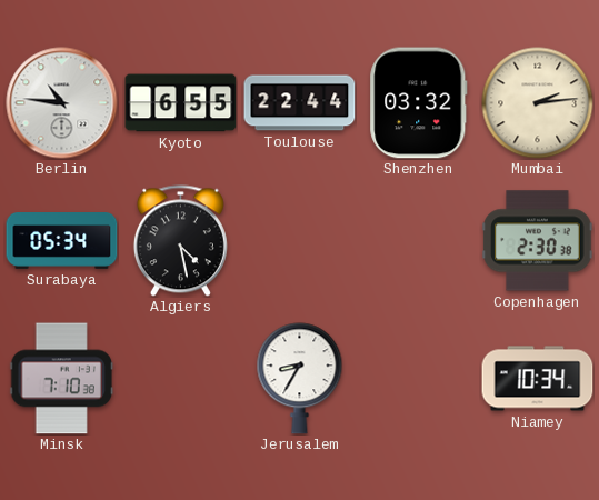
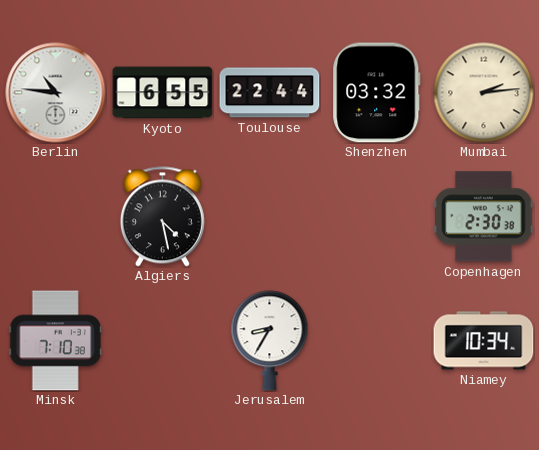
Surabaya: 05:34 -> none
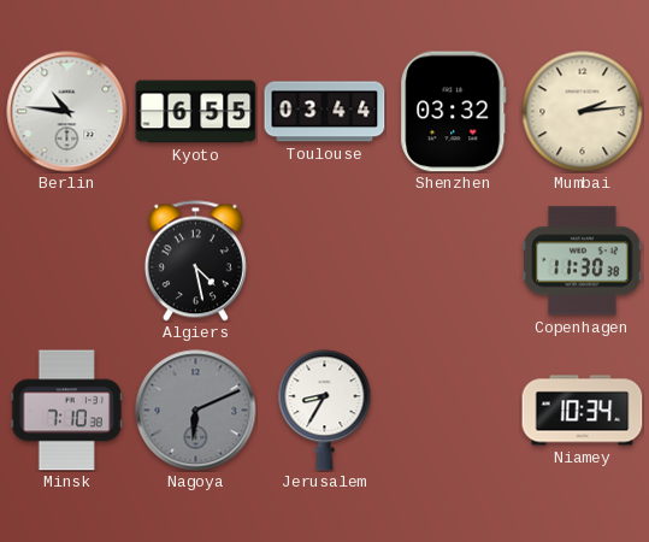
Toulouse: 22:44 -> 03:44
Copenhagen: 2:30 -> 11:30
Nagoya: none -> 6:11
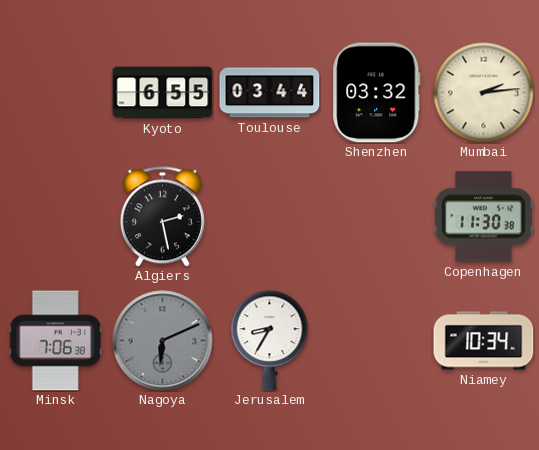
Berlin: 10:46 -> none
Algiers: 4:28 -> 2:28
Minsk: 7:10 -> 7:06
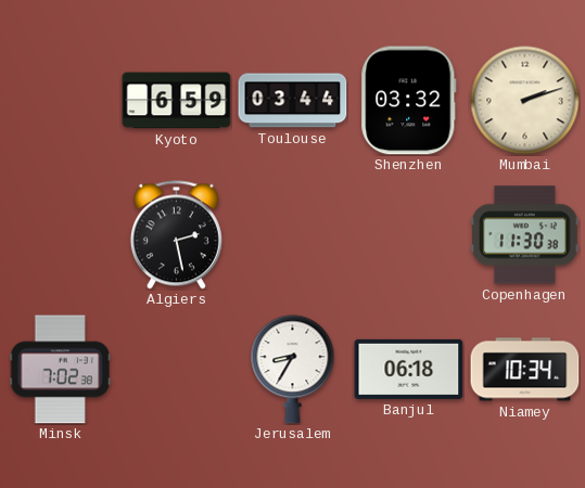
Kyoto: 6:55 -> 6:59
Mumbai: 2:14 -> 2:12
Minsk: 7:06 -> 7:02
Nagoya: 6:11 -> none
Banjul: none -> 06:18
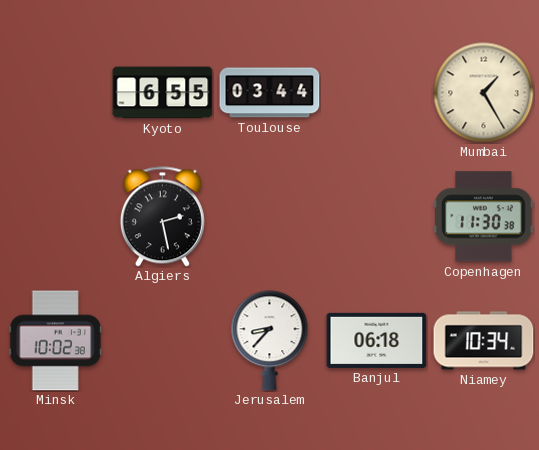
Kyoto: 6:59 -> 6:55
Shenzhen: 03:32 -> none
Mumbai: 2:12 -> 1:25
Minsk: 7:02 -> 10:02
Jerusalem: 8:35 -> 8:37
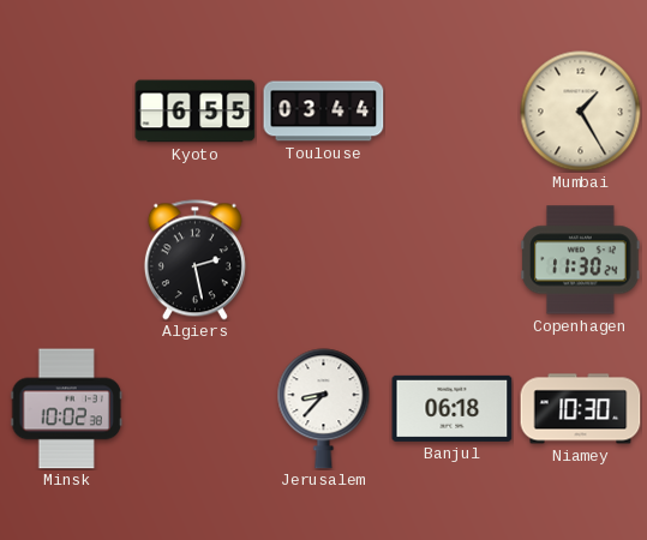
Copenhagen: 11:30:38 -> 11:30:24
Niamey: 10:34 -> 10:30
